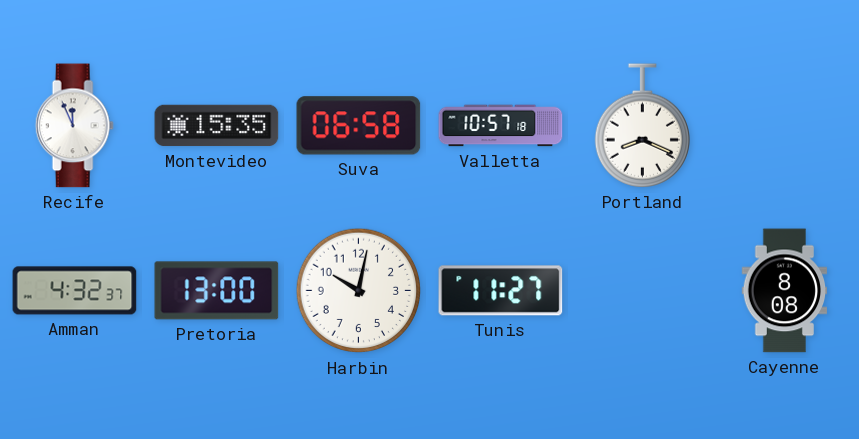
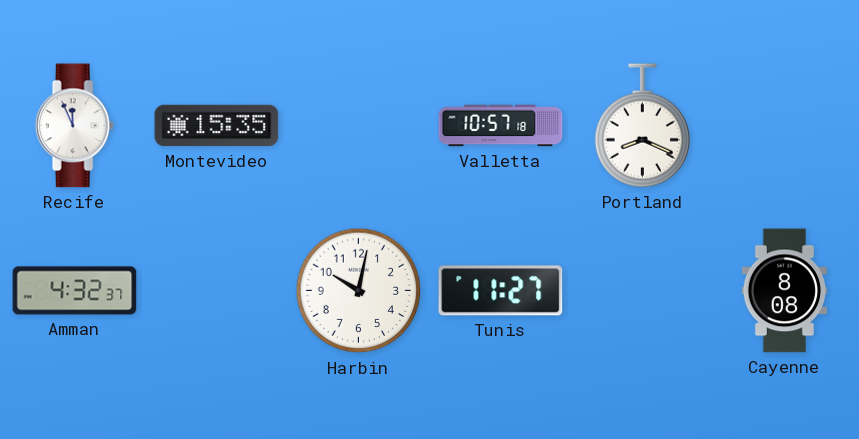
Suva: 06:58 -> none
Pretoria: 13:00 -> none
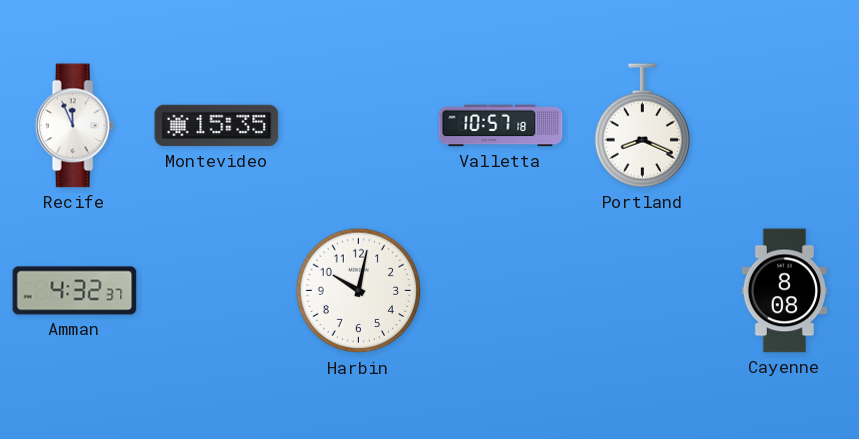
Tunis: 11:27 -> none
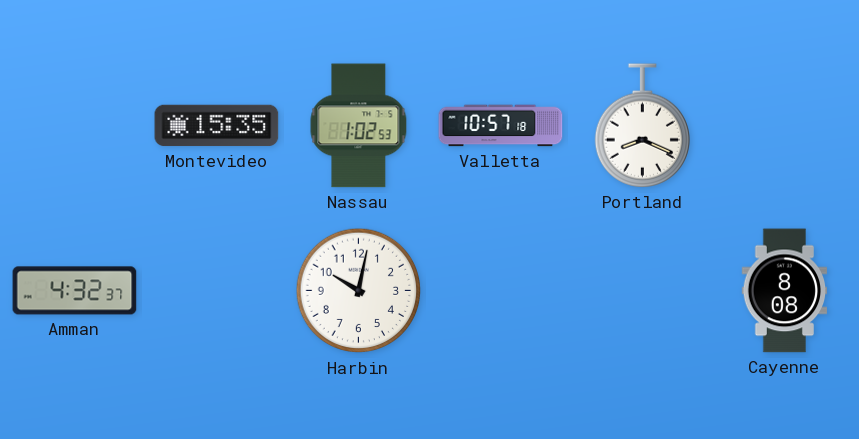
Recife: 11:56 -> none
Nassau: none -> 1:02
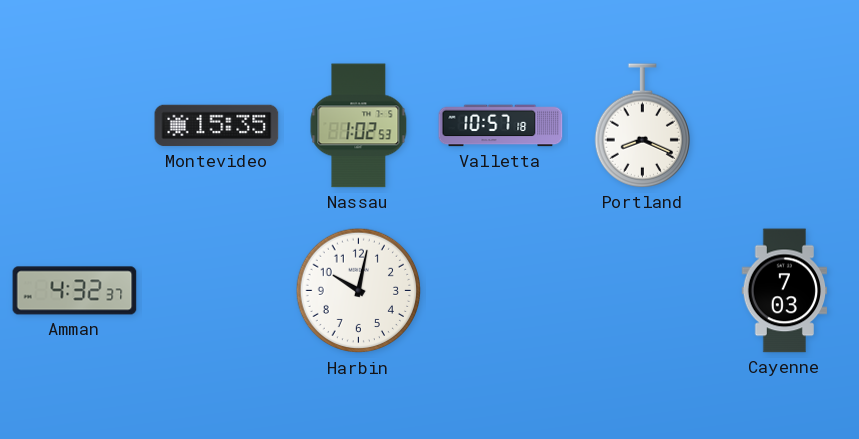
Cayenne: 8:08 -> 7:03
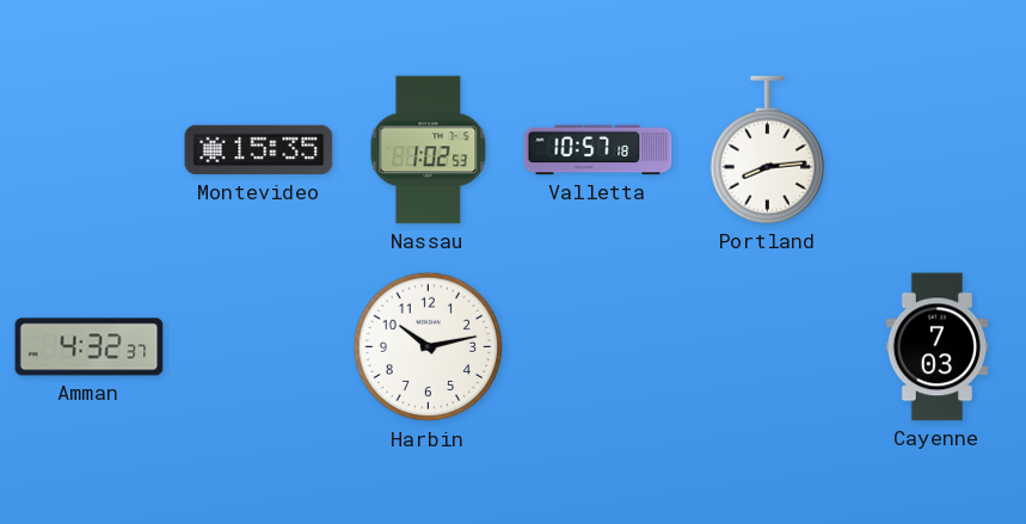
Portland: 8:19 -> 8:14
Harbin: 10:02 -> 10:13
